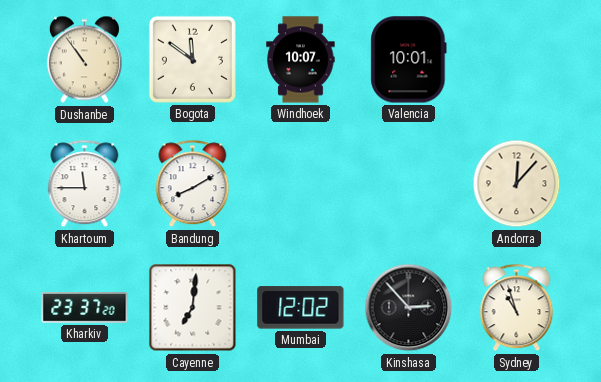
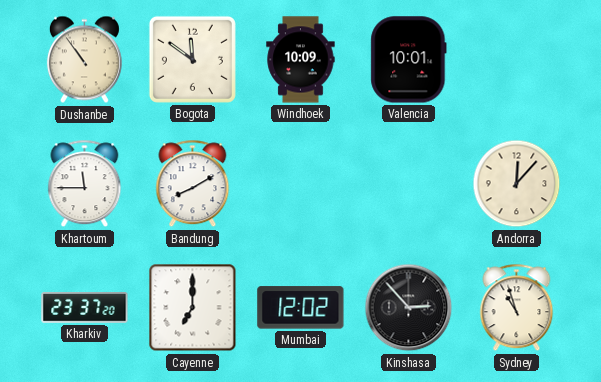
Windhoek: 10:07 -> 10:09
Cayenne: 7:01 -> 7:00
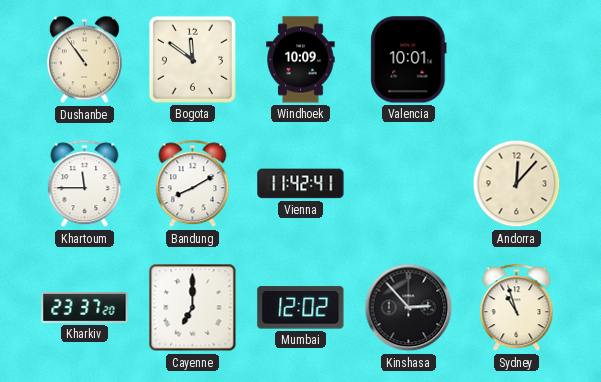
Vienna: none -> 11:42
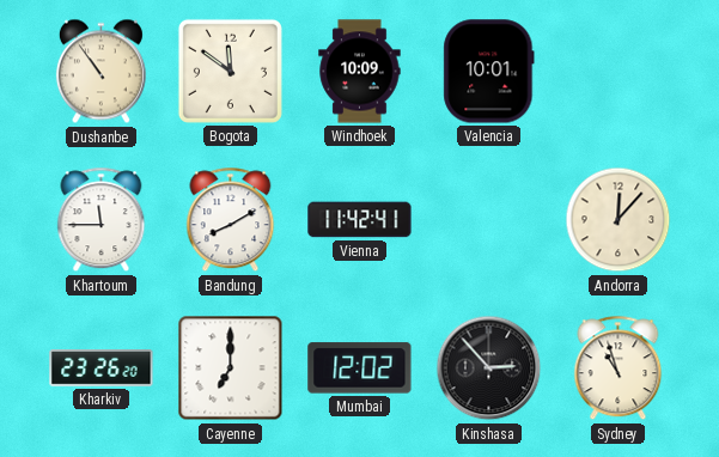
Kharkiv: 23:37 -> 23:26
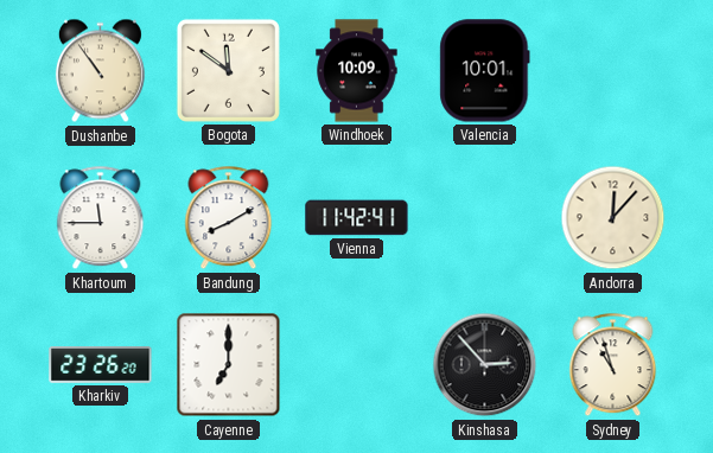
Mumbai: 12:02 -> none
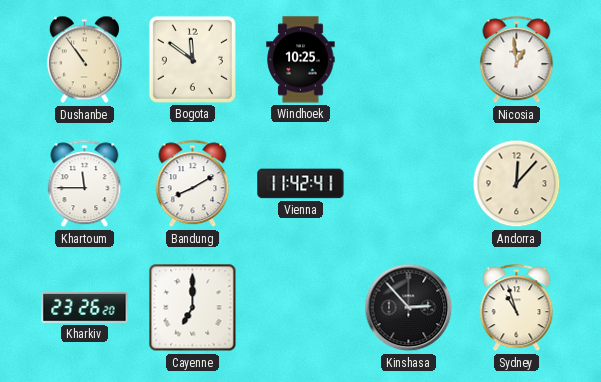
Windhoek: 10:09 -> 10:25
Valencia: 10:01 -> none
Nicosia: none -> 12:59
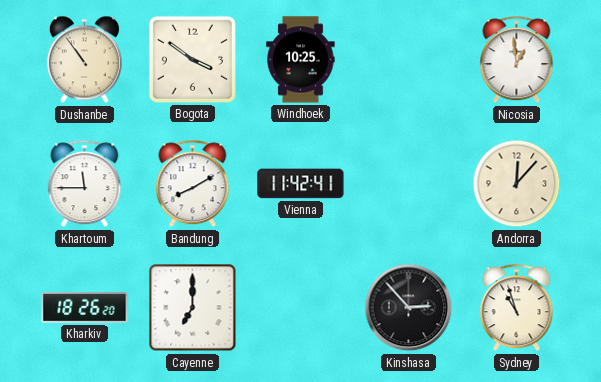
Bogota: 11:51 -> 3:51
Kharkiv: 23:26 -> 18:26
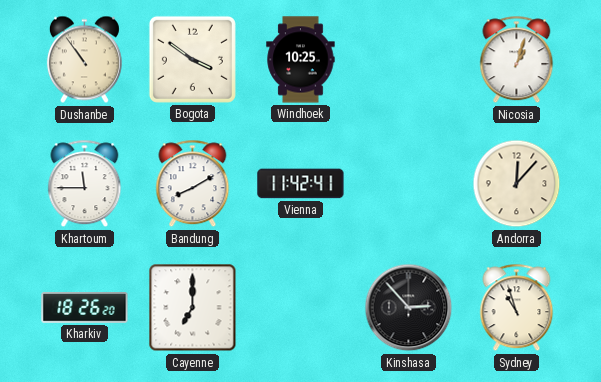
Nicosia: 12:59 -> 1:03
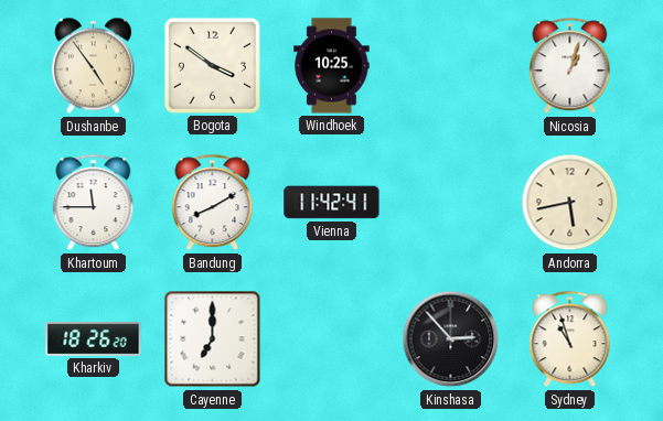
Dushanbe: 10:54 -> 4:54
Andorra: 12:07 -> 5:43
